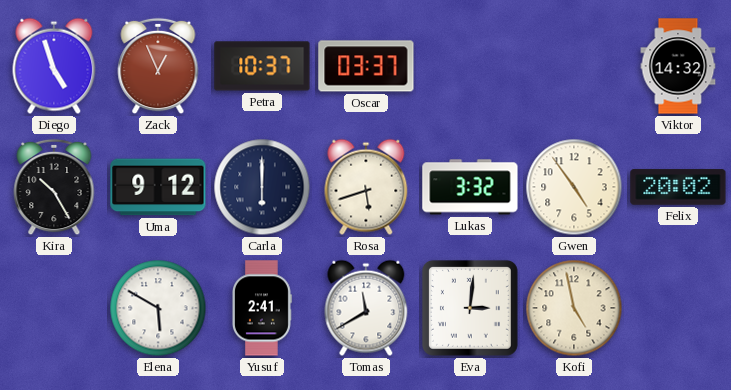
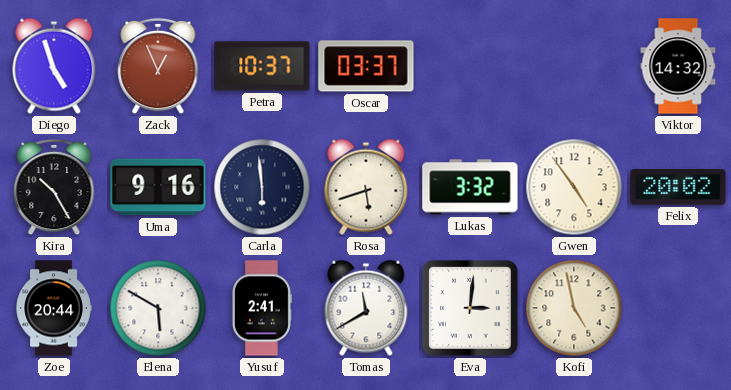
Uma: 9:12 -> 9:16
Carla: 6:00 -> 5:59
Zoe: none -> 20:44
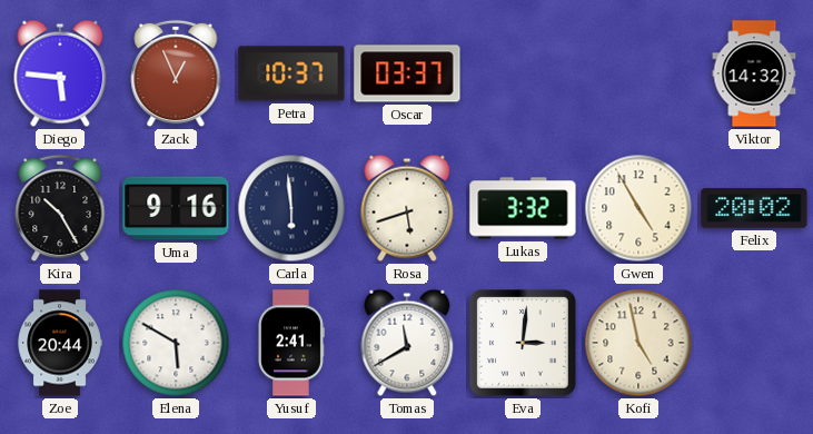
Diego: 4:57 -> 5:46
Gwen: 4:54 -> 4:55
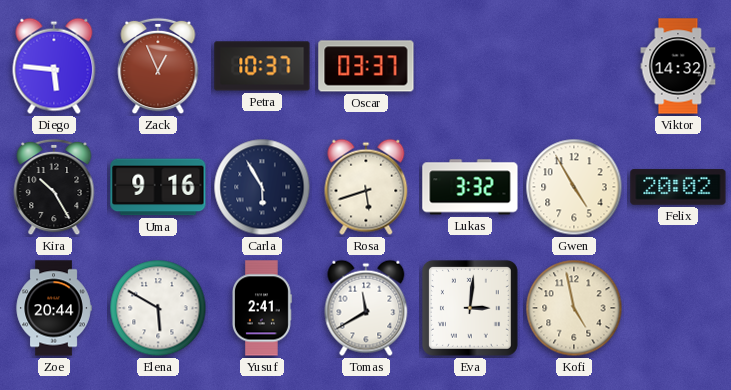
Carla: 5:59 -> 5:55
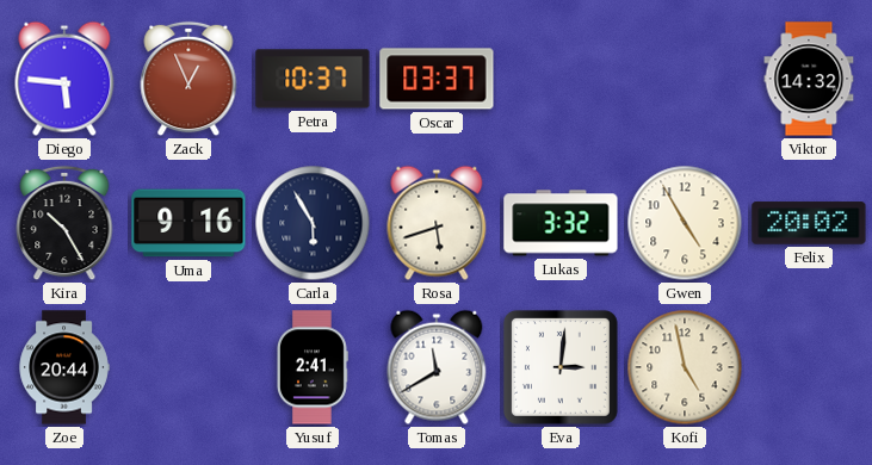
Elena: 5:50 -> none
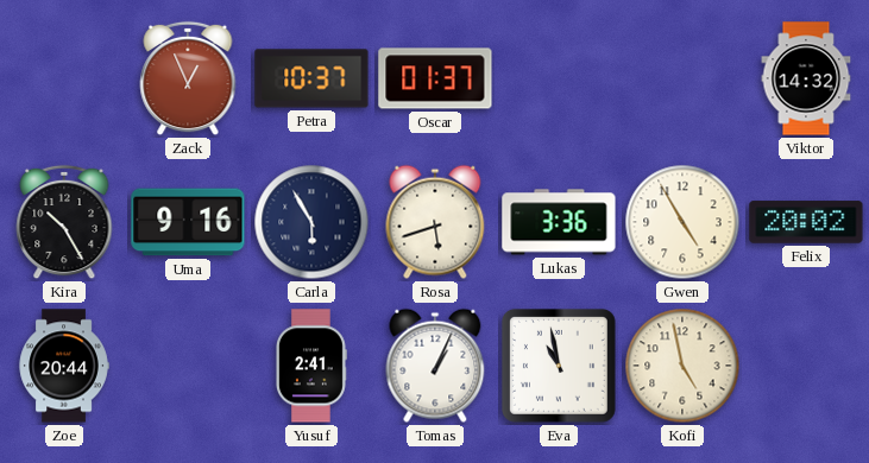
Diego: 5:46 -> none
Oscar: 03:37 -> 01:37
Lukas: 3:32 -> 3:36
Tomas: 11:40 -> 1:04
Eva: 3:01 -> 10:58
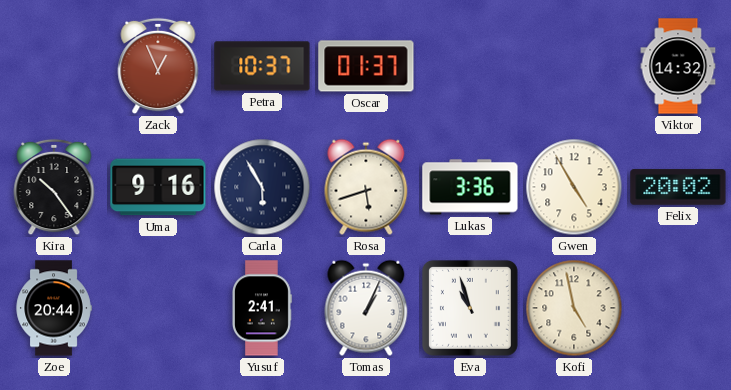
Kira: 10:25 -> 10:24
Eva: 10:58 -> 10:57
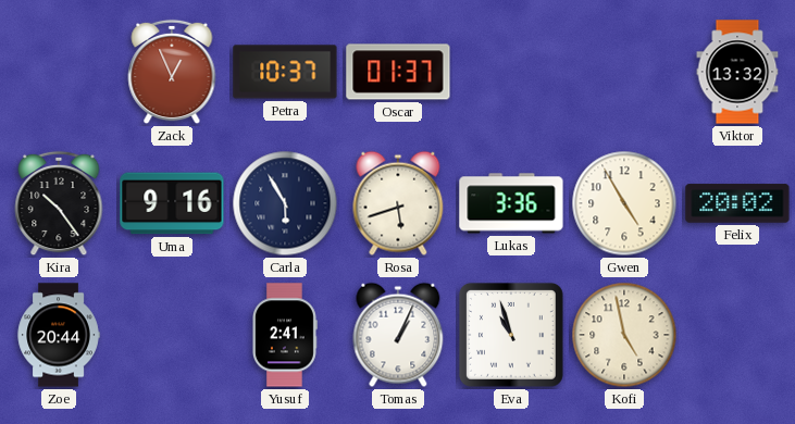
Viktor: 14:32 -> 13:32
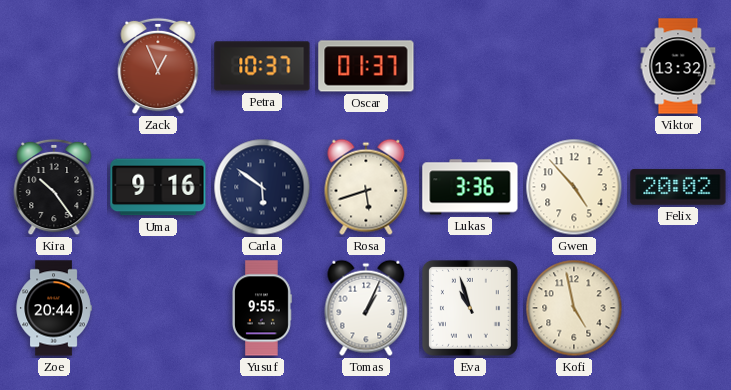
Carla: 5:55 -> 5:51
Gwen: 4:55 -> 4:53
Yusuf: 2:41 -> 9:55
